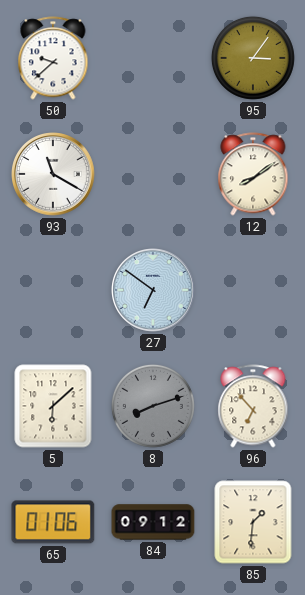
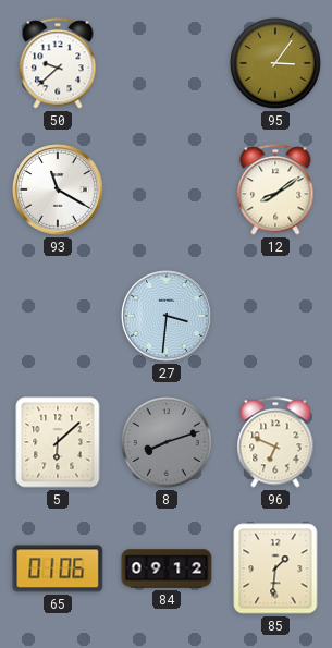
27: 6:51 -> 3:31
96: 6:53 -> 6:49
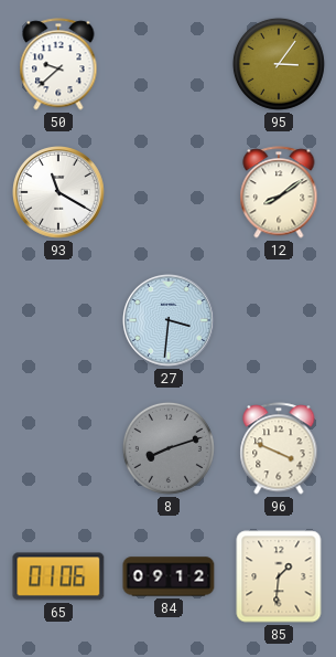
5: 6:08 -> none
96: 6:49 -> 3:49
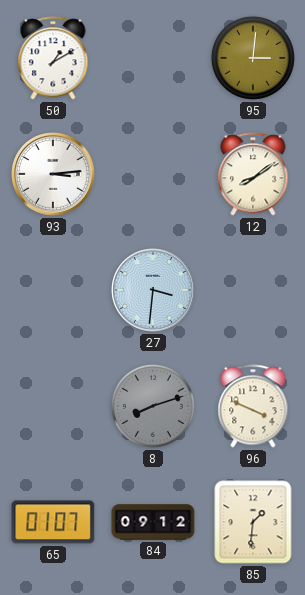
50: 9:38 -> 1:10
95: 3:06 -> 3:01
93: 11:20 -> 3:14
65: 01:06 -> 01:07
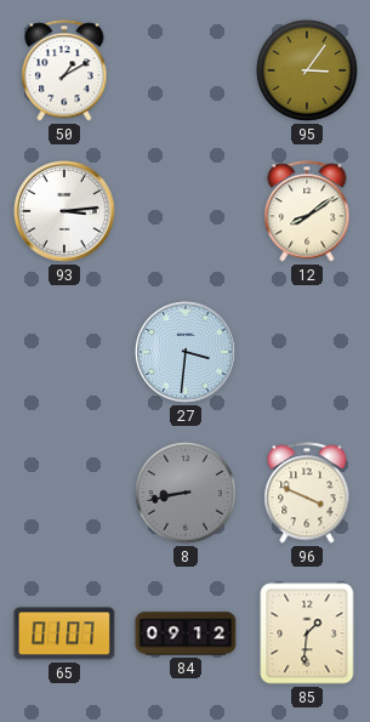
95: 3:01 -> 3:06
8: 8:12 -> 8:43
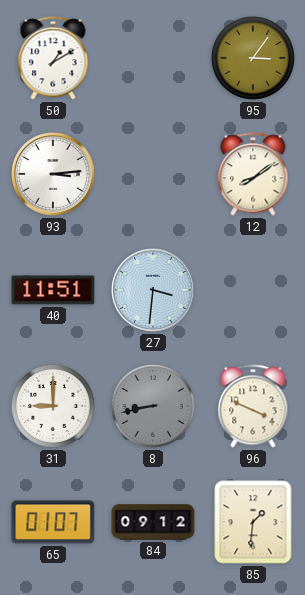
40: none -> 11:51
31: none -> 9:00
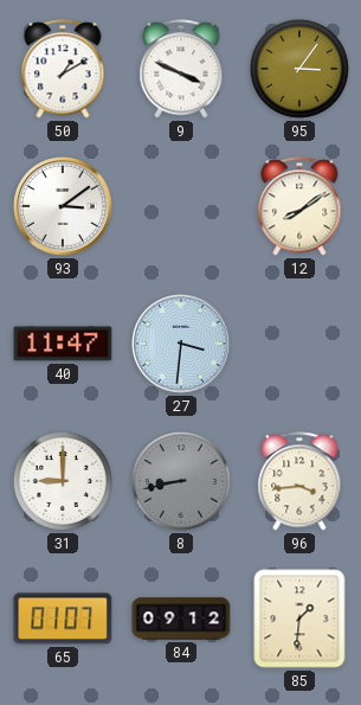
9: none -> 3:49
93: 3:14 -> 3:09
40: 11:51 -> 11:47
96: 3:49 -> 3:44
